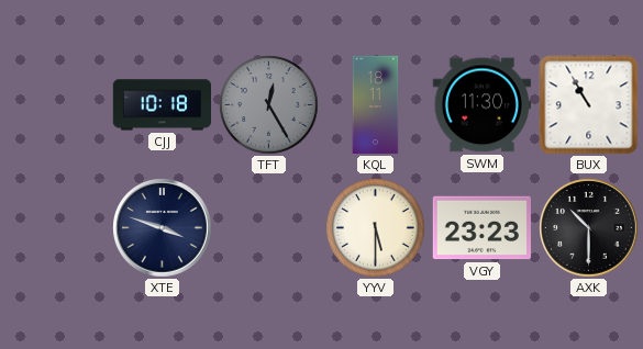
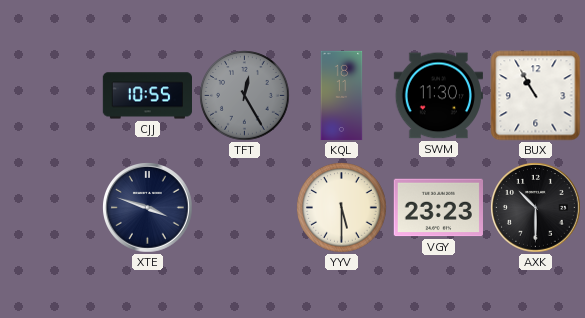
CJJ: 10:18 -> 10:55
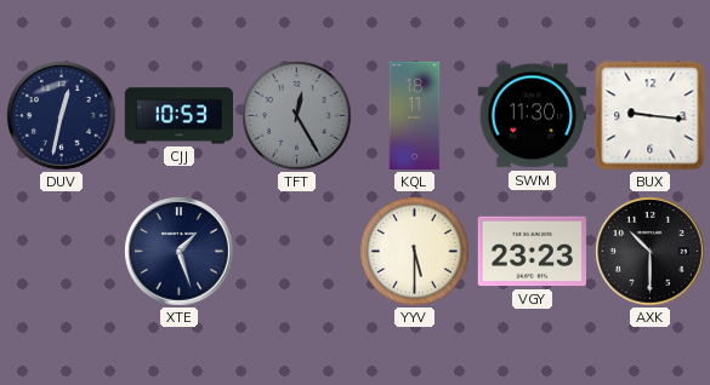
DUV: none -> 12:32
CJJ: 10:55 -> 10:53
BUX: 10:55 -> 9:16
XTE: 3:48 -> 1:27
